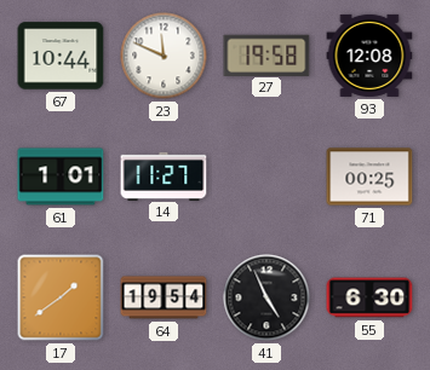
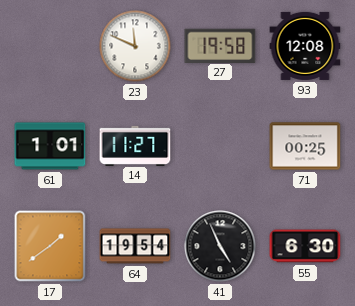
67: 10:44 -> none
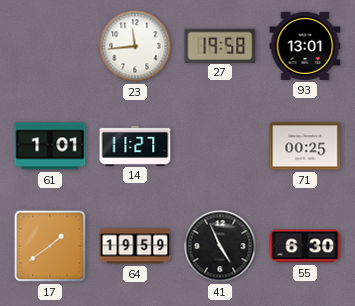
23: 11:49 -> 11:44
93: 12:08 -> 13:01
64: 19:54 -> 19:59
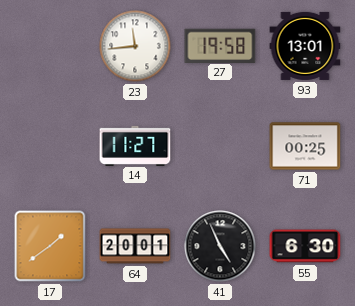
61: 1:01 -> none
64: 19:59 -> 20:01
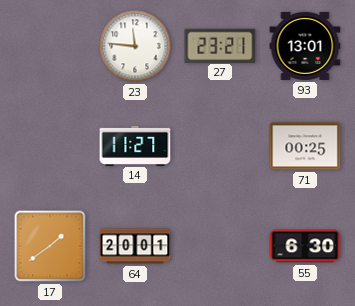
23: 11:44 -> 11:46
27: 19:58 -> 23:21
41: 4:56 -> none
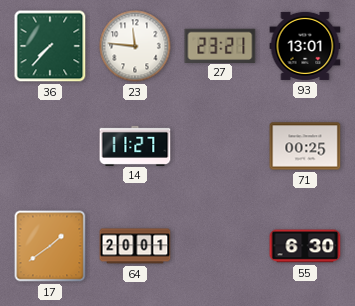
36: none -> 7:37
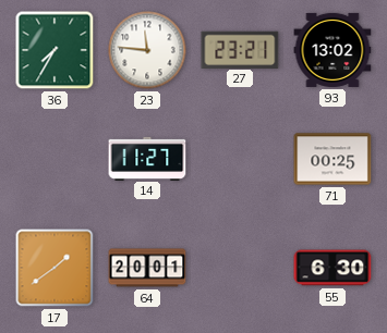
36: 7:37 -> 7:35
93: 13:01 -> 13:02
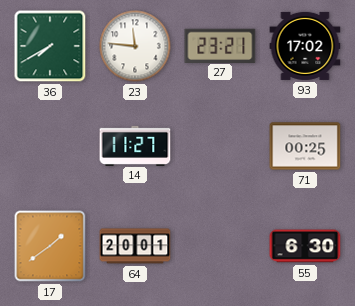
36: 7:35 -> 7:40
93: 13:02 -> 17:02
